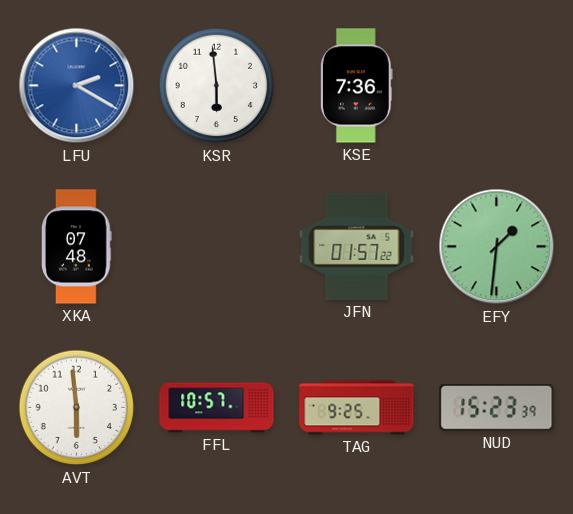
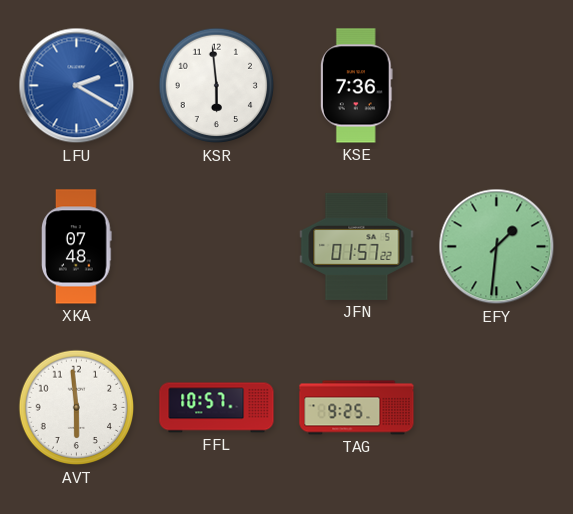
NUD: 15:23 -> none
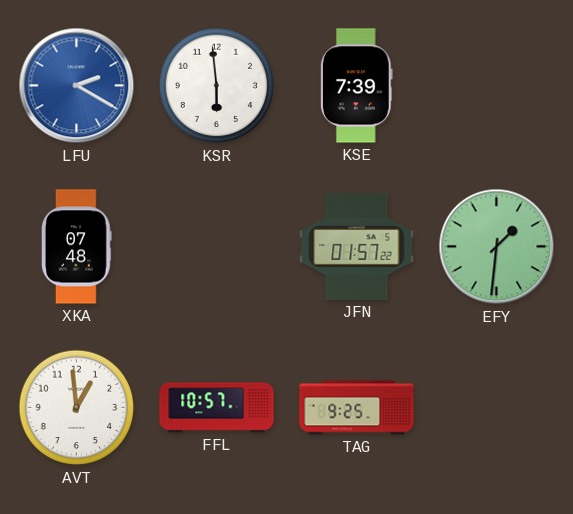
KSE: 7:36 -> 7:39
AVT: 5:59 -> 12:59
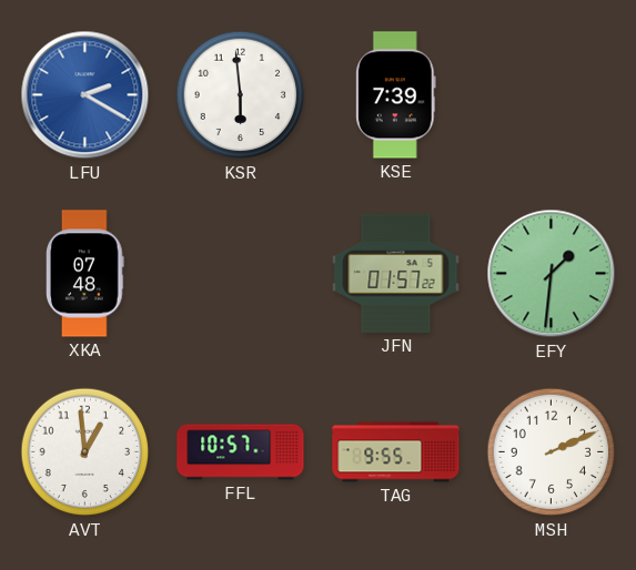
TAG: 9:25 -> 9:55
MSH: none -> 2:11
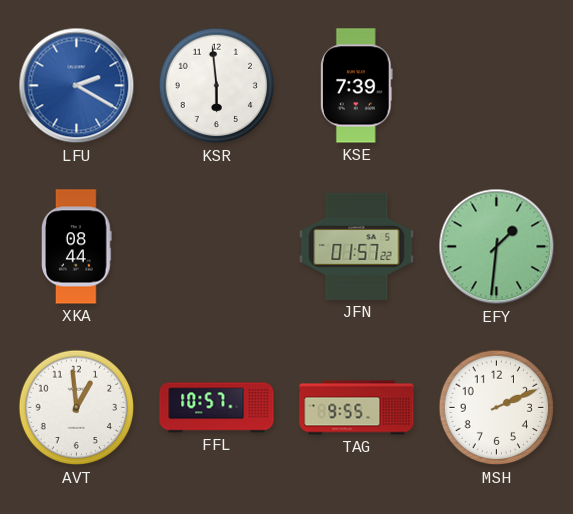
XKA: 07:48 -> 08:44
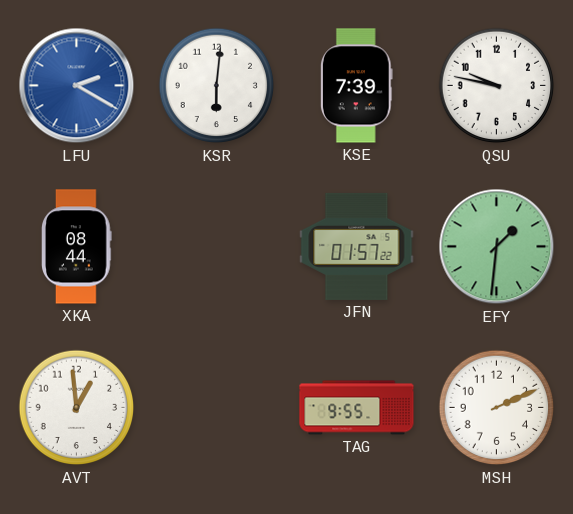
KSR: 5:59 -> 6:01
QSU: none -> 9:47
FFL: 10:57 -> none
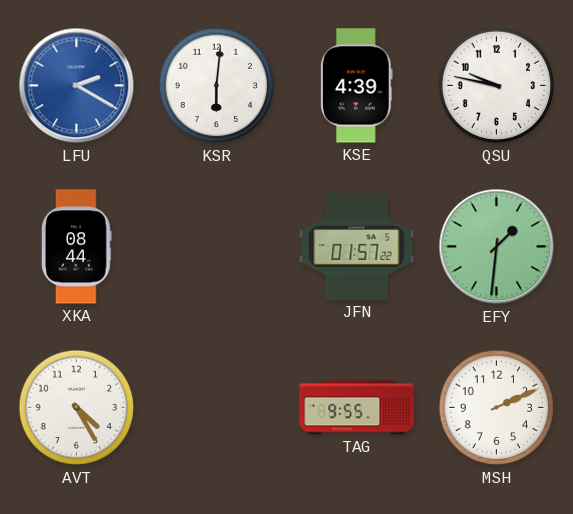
KSE: 7:39 -> 4:39
AVT: 12:59 -> 4:25
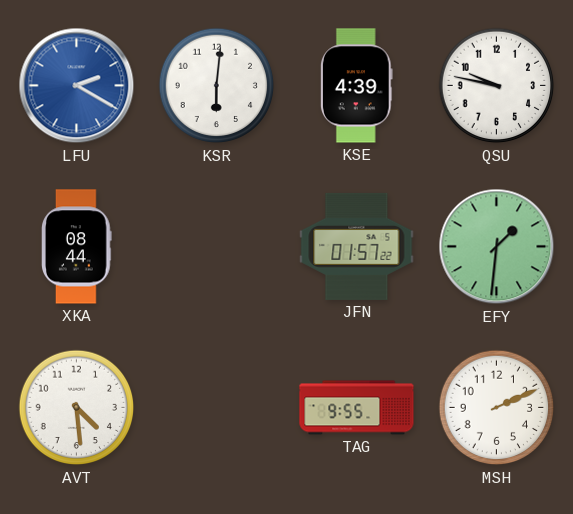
AVT: 4:25 -> 4:29
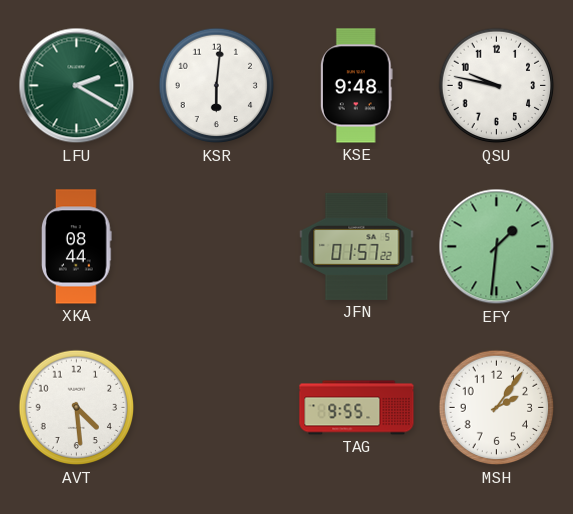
LFU dial: blue -> green
KSE: 4:39 -> 9:48
MSH: 2:11 -> 2:06
